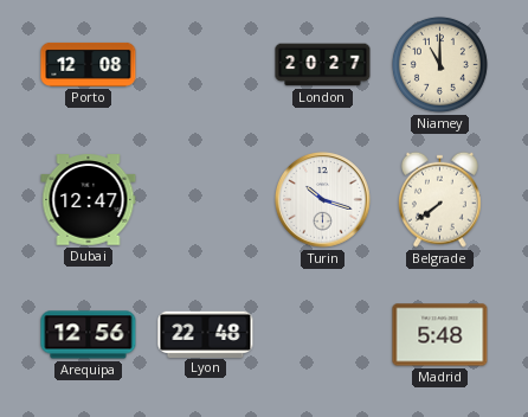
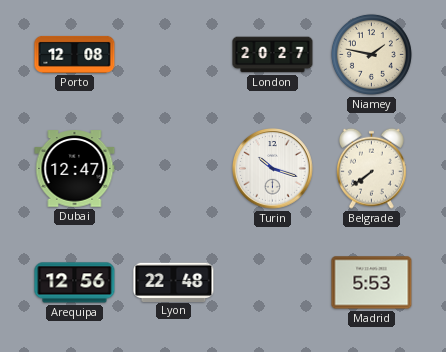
Niamey: 11:00 -> 1:47
Madrid: 5:48 -> 5:53
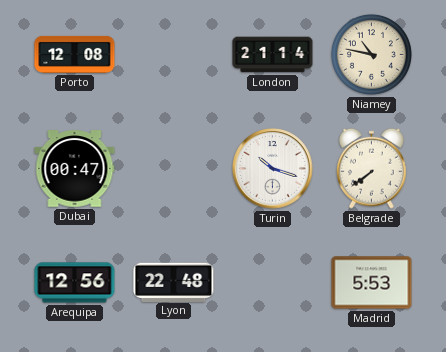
London: 20:27 -> 21:14
Niamey: 1:47 -> 10:47
Dubai: 12:47 -> 00:47
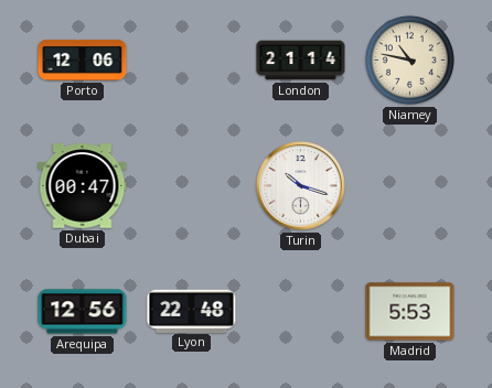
Porto: 12:08 -> 12:06
Belgrade: 7:39 -> none
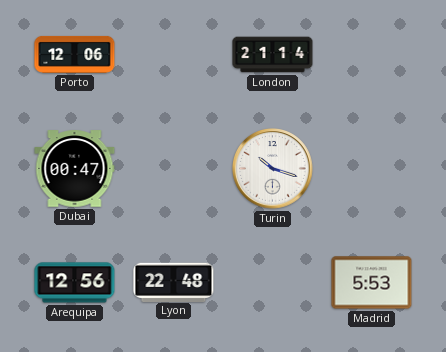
Niamey: 10:47 -> none
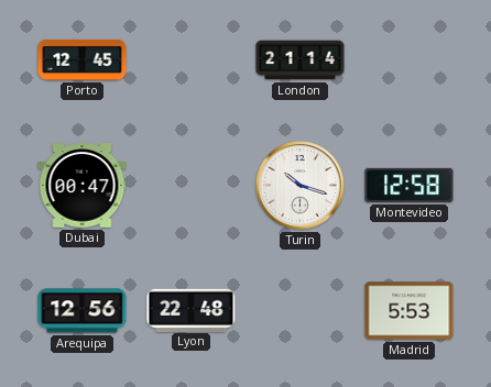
Porto: 12:06 -> 12:45
Montevideo: none -> 12:58
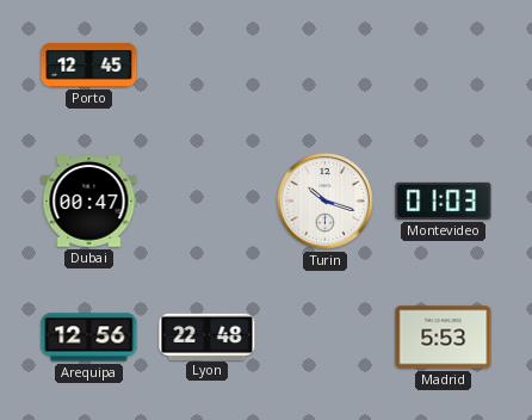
London: 21:14 -> none
Montevideo: 12:58 -> 01:03
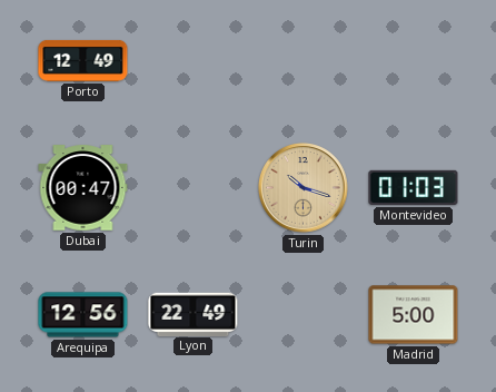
Porto: 12:45 -> 12:49
Turin dial: white -> champagne
Lyon: 22:48 -> 22:49
Madrid: 5:53 -> 5:00
